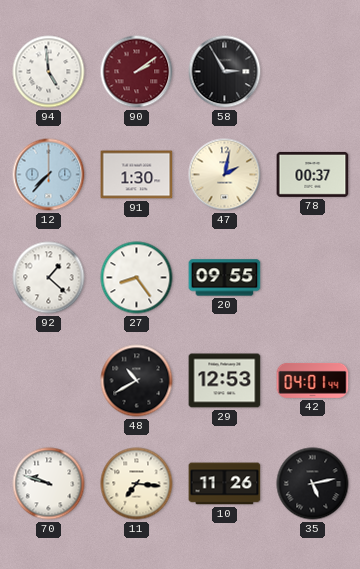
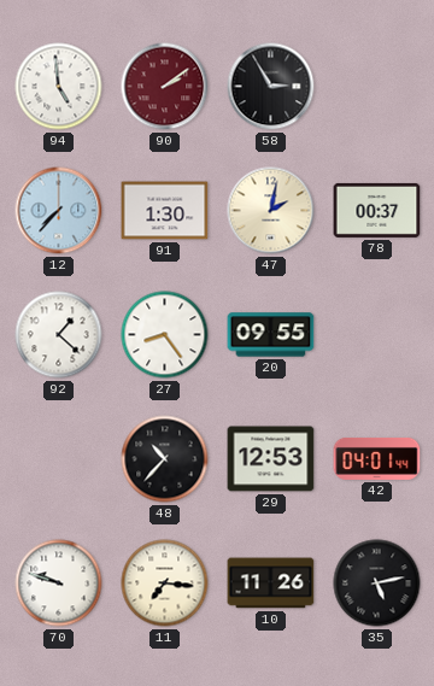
48: 10:40 -> 10:37
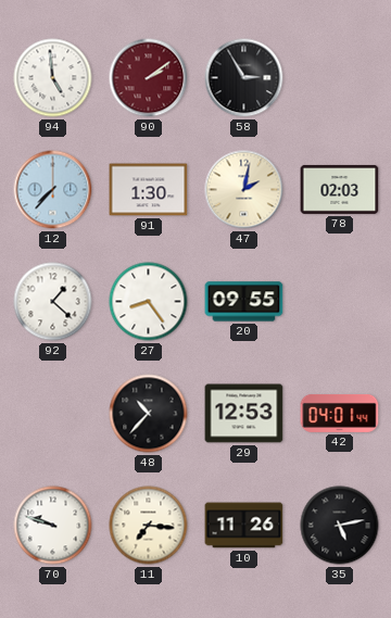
78: 00:37 -> 02:03
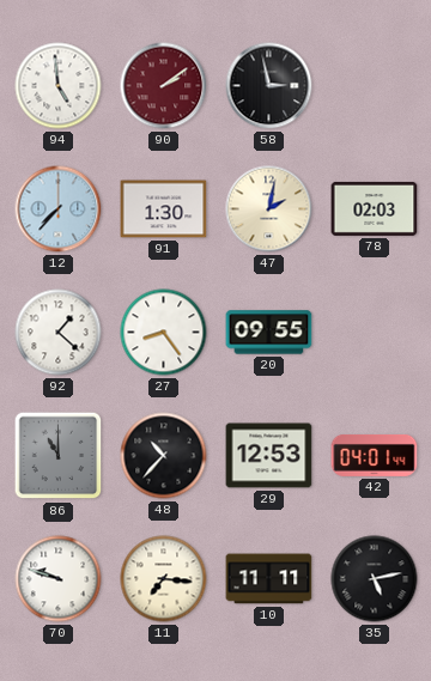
58: 2:55 -> 2:58
86: none -> 11:00
10: 11:26 -> 11:11
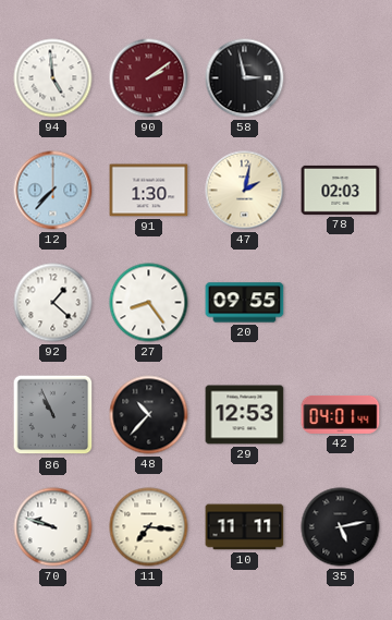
86: 11:00 -> 10:56
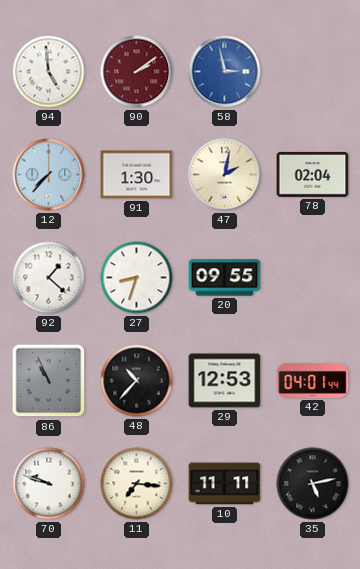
58 dial: black -> blue
78: 02:03 -> 02:04
27: 8:24 -> 8:33
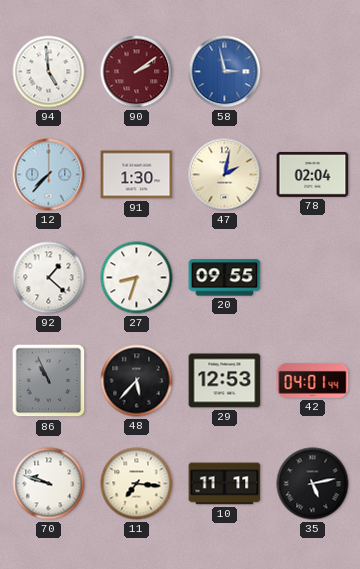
48: 10:37 -> 5:37
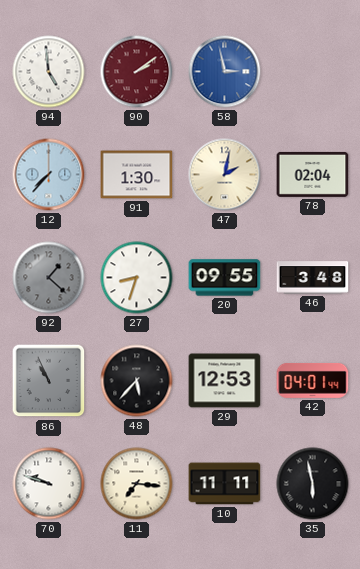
92 dial: white -> grey
46: none -> 3:48
35: 5:13 -> 5:58
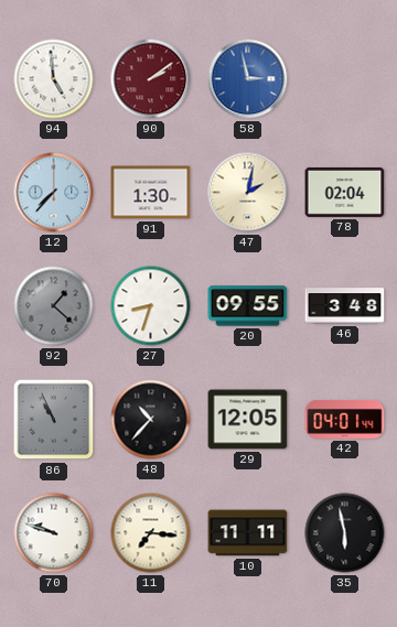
48: 5:37 -> 10:37
29: 12:53 -> 12:05
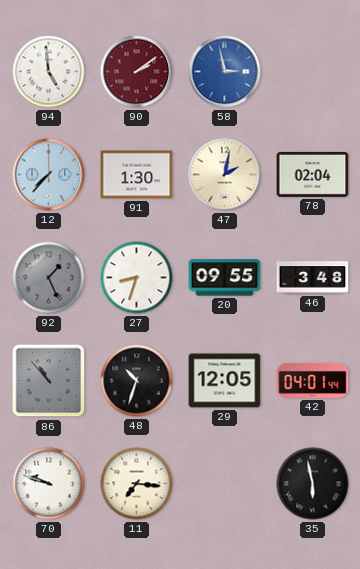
92: 1:22 -> 1:26
86: 10:56 -> 10:53
48: 10:37 -> 10:33
10: 11:11 -> none
